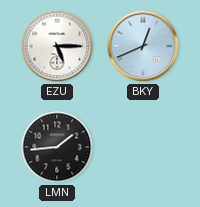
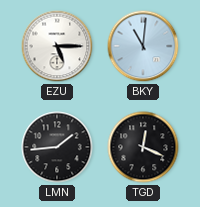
BKY: 12:41 -> 11:01
TGD: none -> 12:19
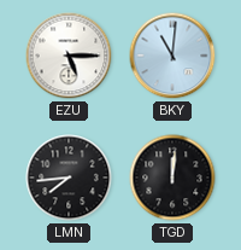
LMN: 1:44 -> 7:44
TGD: 12:19 -> 12:01
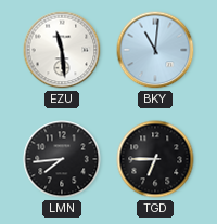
EZU: 5:15 -> 11:29
TGD: 12:01 -> 6:45
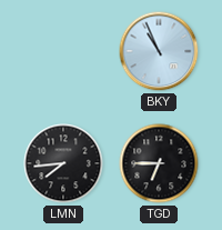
EZU: 11:29 -> none
BKY: 11:01 -> 10:56
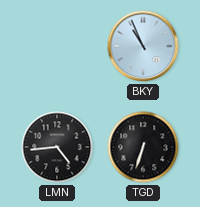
LMN: 7:44 -> 4:44
TGD: 6:45 -> 6:33
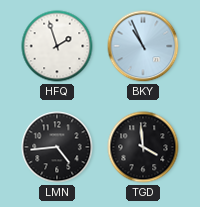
HFQ: none -> 1:57
TGD: 6:33 -> 3:59
